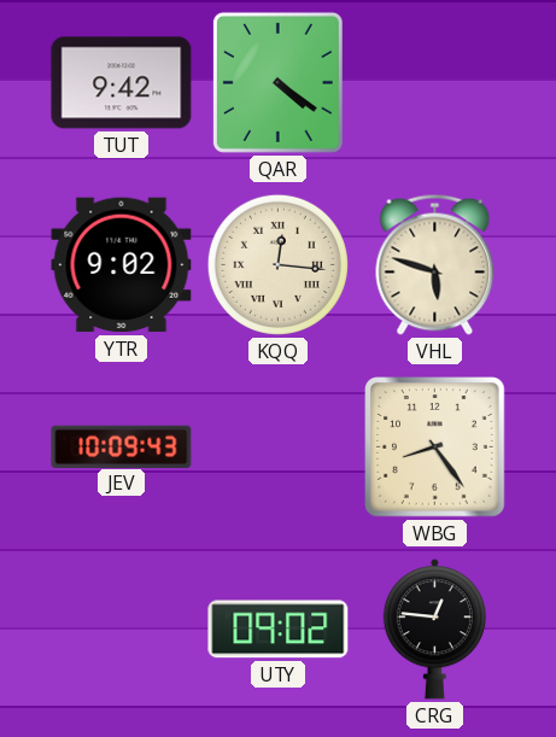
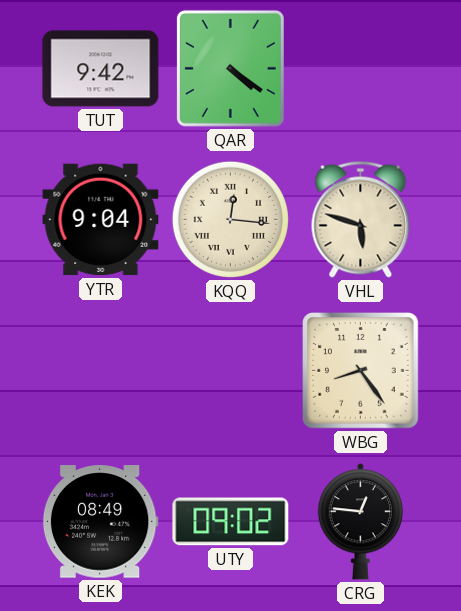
YTR: 9:02 -> 9:04
JEV: 10:09 -> none
KEK: none -> 08:49
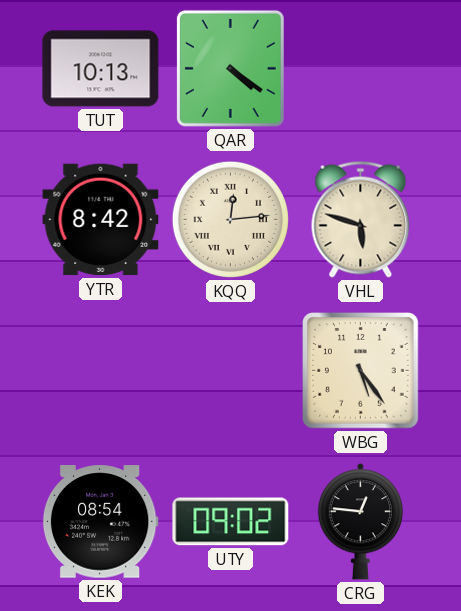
TUT: 9:42 -> 10:13
YTR: 9:04 -> 8:42
KQQ: 12:16 -> 12:14
WBG: 8:24 -> 5:24
KEK: 08:49 -> 08:54
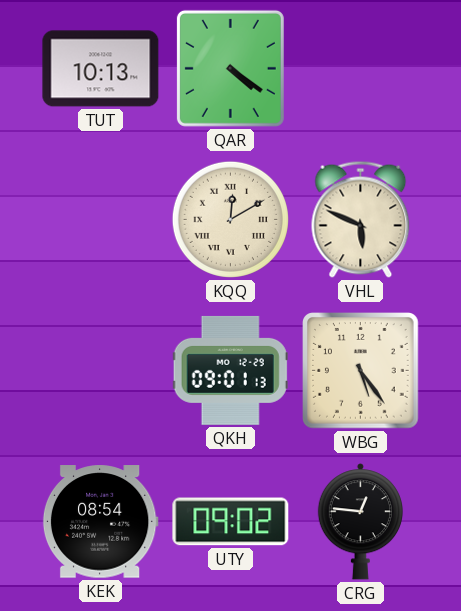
YTR: 8:42 -> none
KQQ: 12:14 -> 12:10
VHL: 5:48 -> 5:49
QKH: none -> 09:01
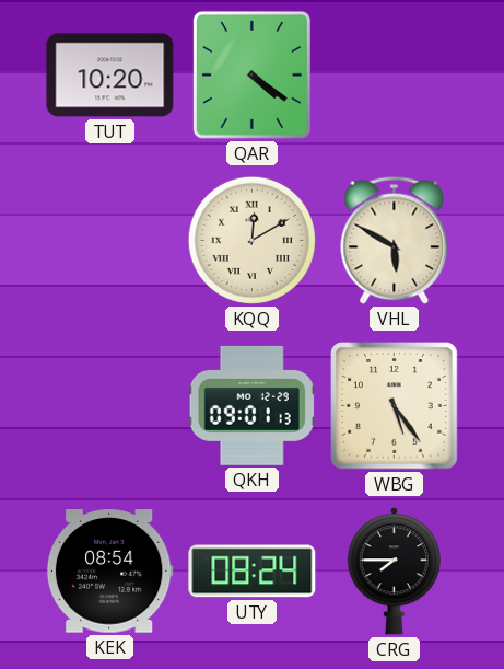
TUT: 10:13 -> 10:20
VHL: 5:49 -> 5:50
UTY: 09:02 -> 08:24
CRG: 12:46 -> 7:45
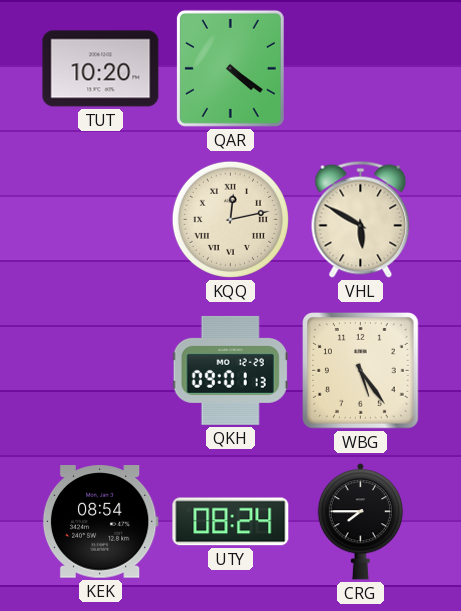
KQQ: 12:10 -> 12:13
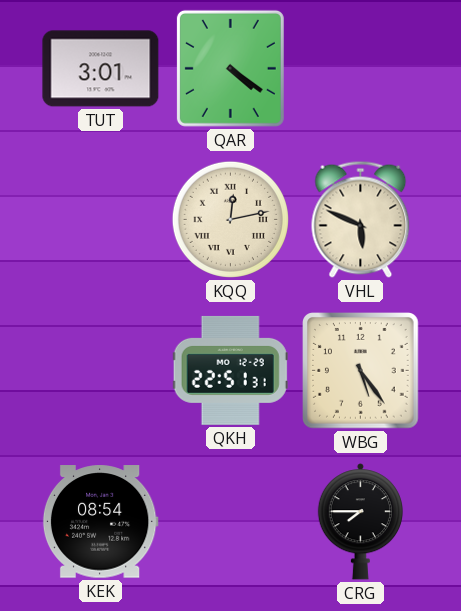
TUT: 10:20 -> 3:01
VHL: 5:50 -> 5:49
QKH: 09:01 -> 22:51
UTY: 08:24 -> none
